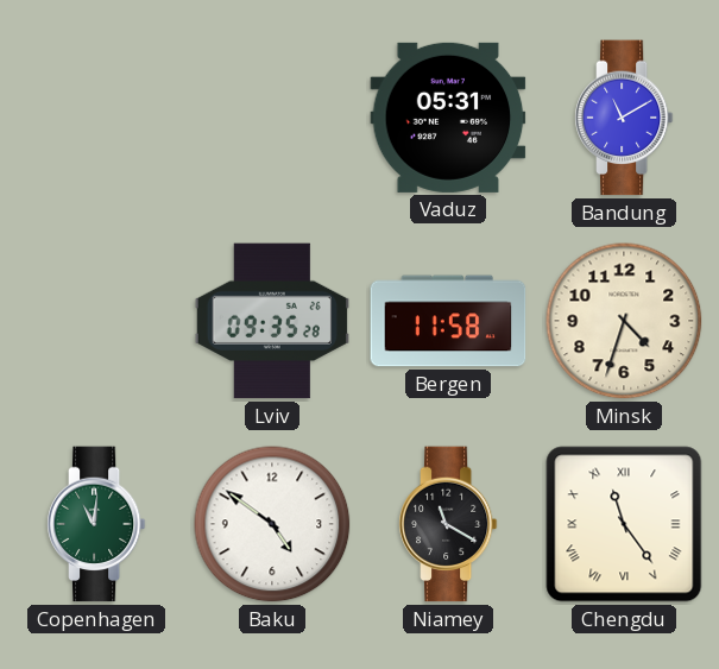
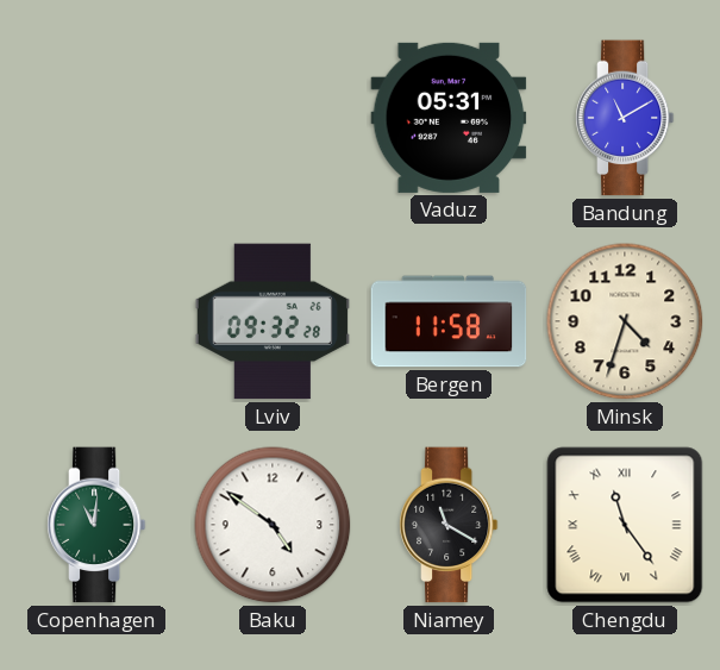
Lviv: 09:35 -> 09:32
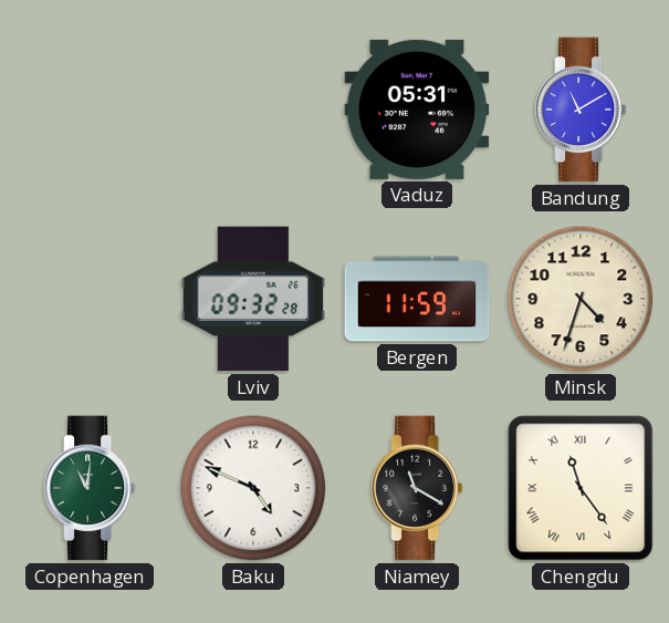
Bergen: 11:58 -> 11:59
Baku: 4:51 -> 4:49
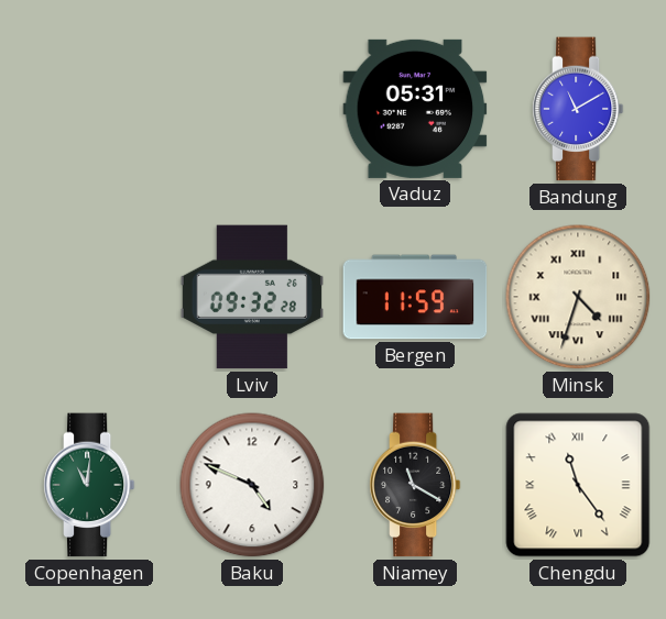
Minsk numerals: Arabic -> Roman
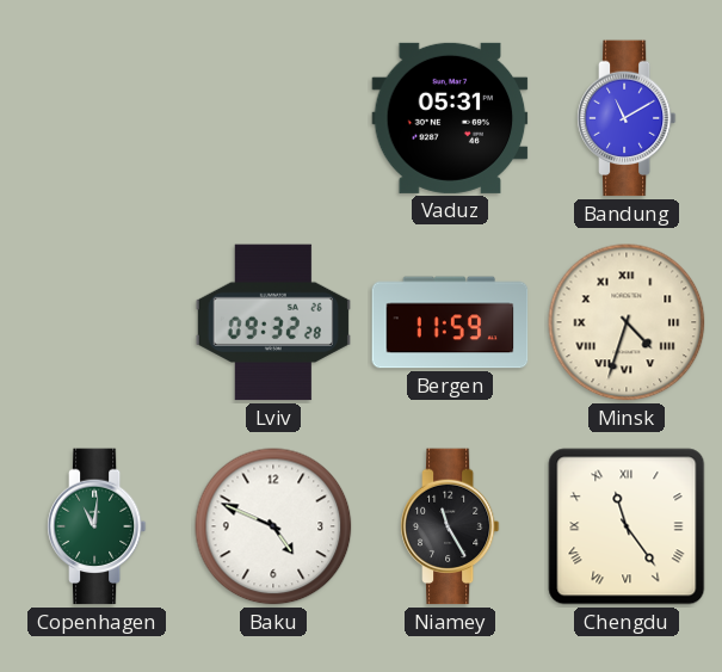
Niamey: 11:20 -> 11:25
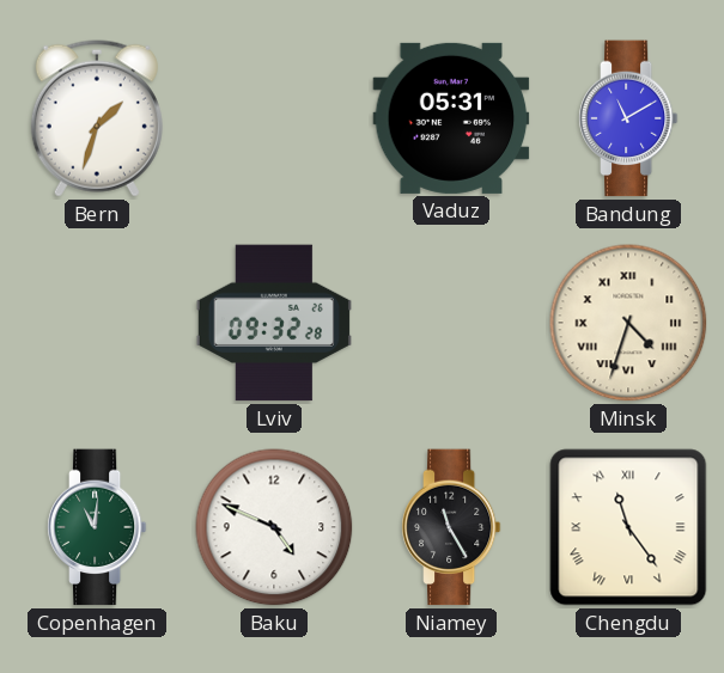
Bern: none -> 1:33
Bergen: 11:59 -> none
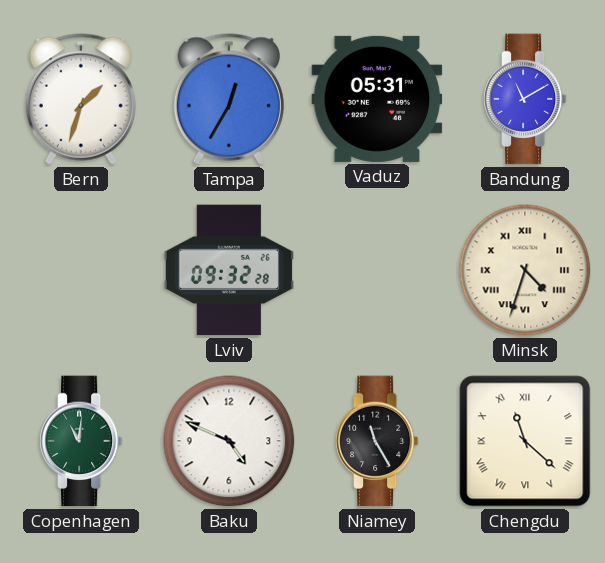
Tampa: none -> 12:35
Chengdu: 11:24 -> 11:22
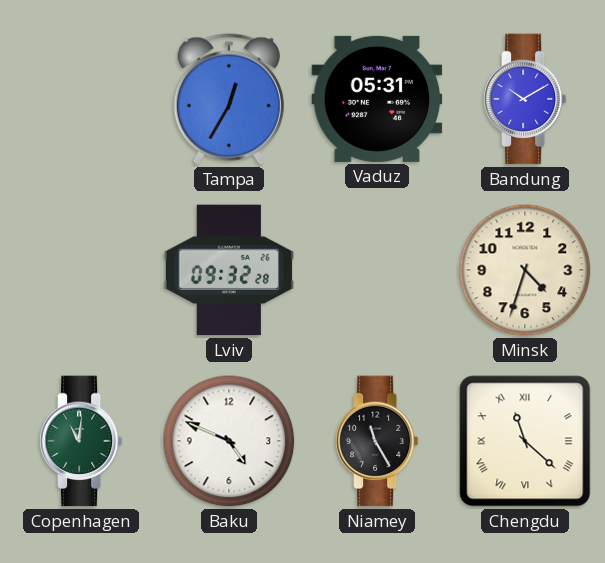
Bern: 1:33 -> none
Bandung: 11:10 -> 10:10
Minsk numerals: Roman -> Arabic
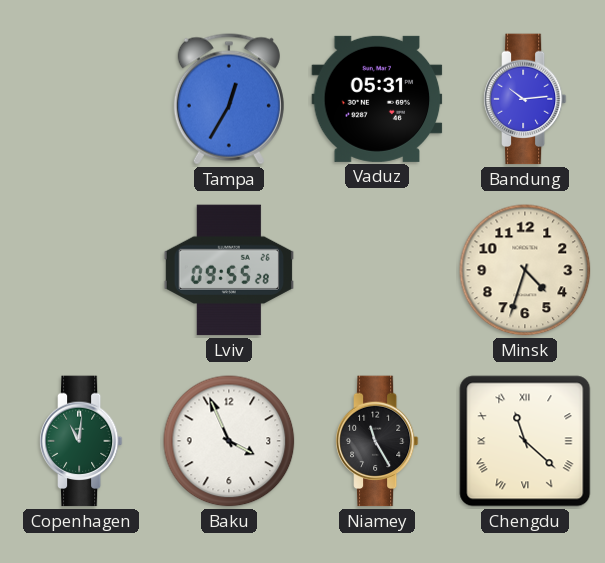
Bandung: 10:10 -> 10:14
Lviv: 09:32 -> 09:55
Baku: 4:49 -> 3:56
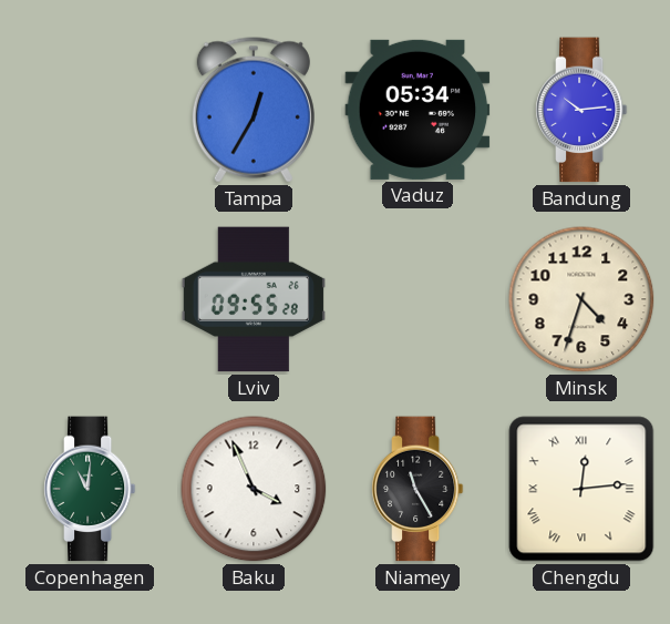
Vaduz: 05:31 -> 05:34
Chengdu: 11:22 -> 12:14
